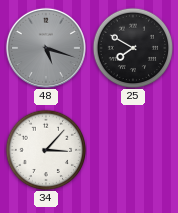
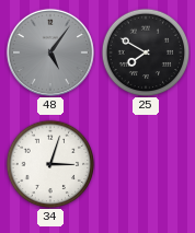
48: 5:18 -> 5:06
34: 3:07 -> 3:03
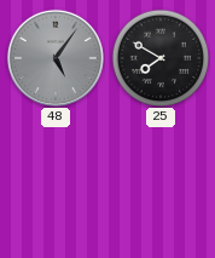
34: 3:03 -> none
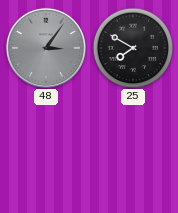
48: 5:06 -> 3:06
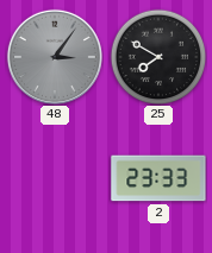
2: none -> 23:33
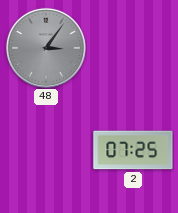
25: 7:50 -> none
2: 23:33 -> 07:25
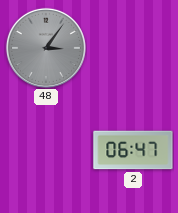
2: 07:25 -> 06:47
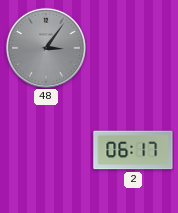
2: 06:47 -> 06:17
